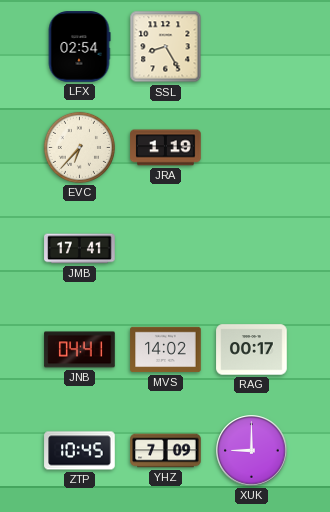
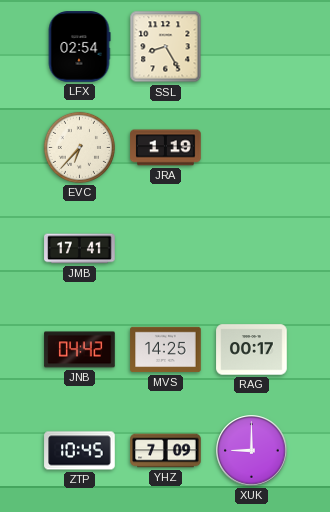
JNB: 04:41 -> 04:42
MVS: 14:02 -> 14:25
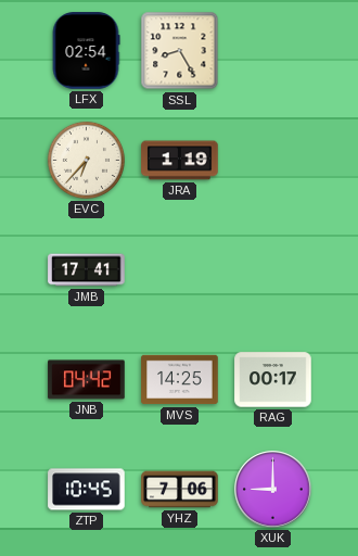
YHZ: 7:09 -> 7:06
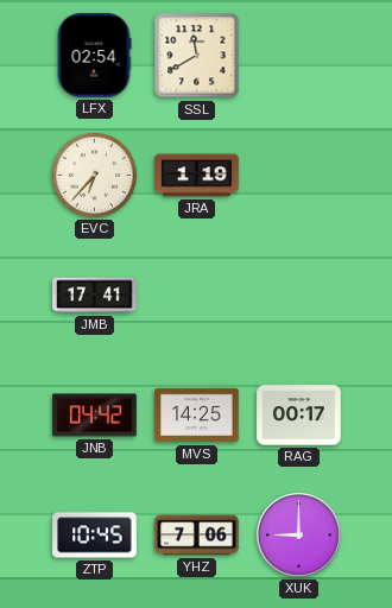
SSL: 8:25 -> 11:40
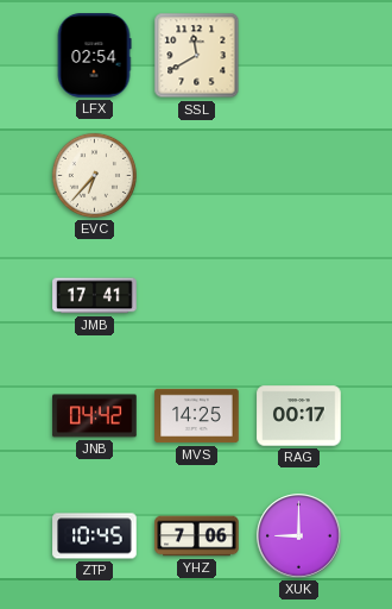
JRA: 1:19 -> none
